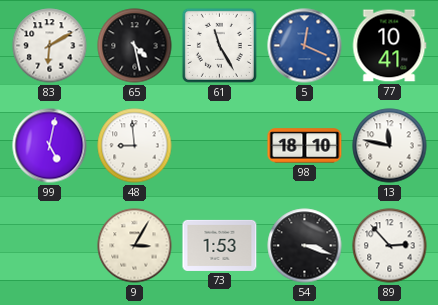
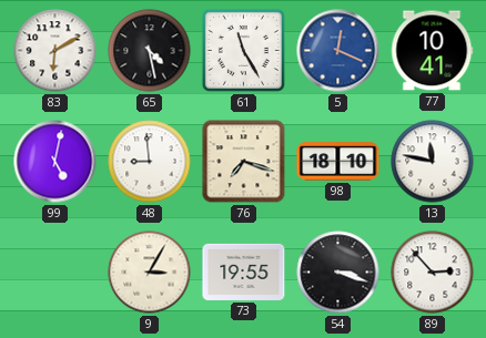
76: none -> 7:18
73: 1:53 -> 19:55
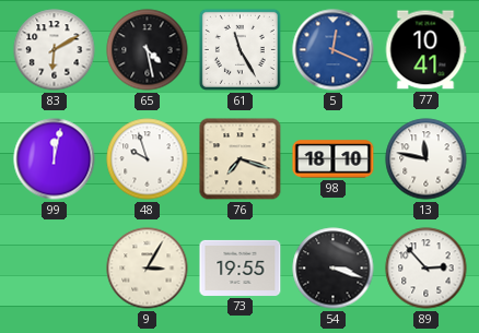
99: 5:02 -> 12:02
48: 8:59 -> 9:57
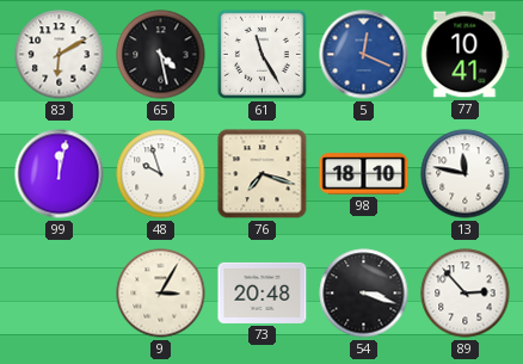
73: 19:55 -> 20:48
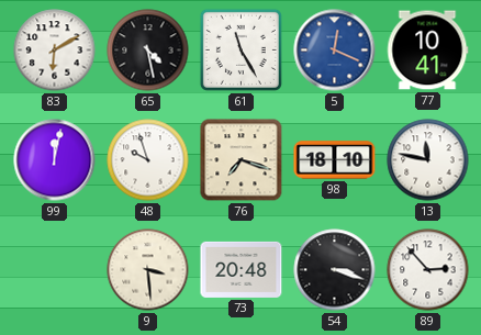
9: 3:05 -> 3:29
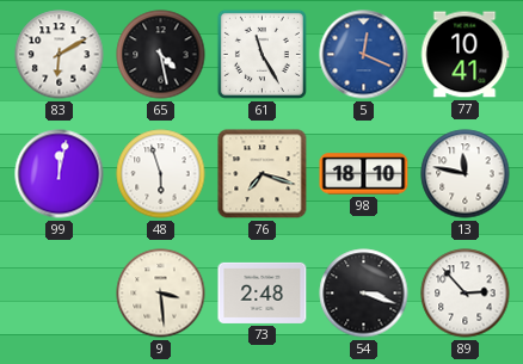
48: 9:57 -> 5:57
73: 20:48 -> 2:48
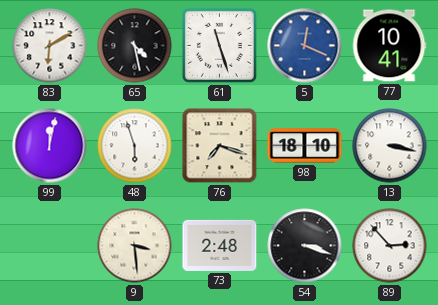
61: 11:25 -> 11:27
13: 11:47 -> 3:17
